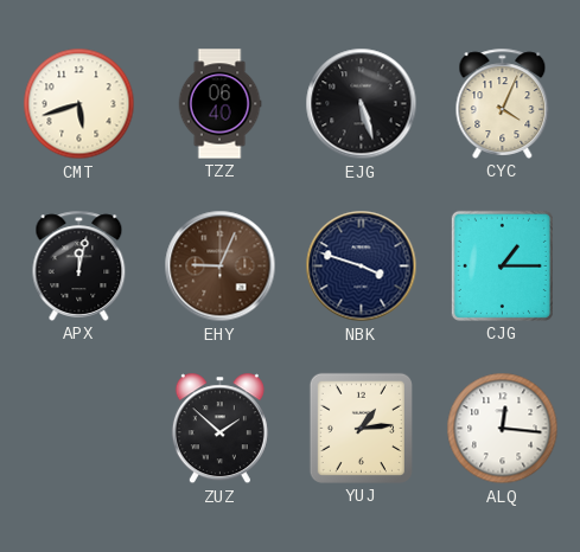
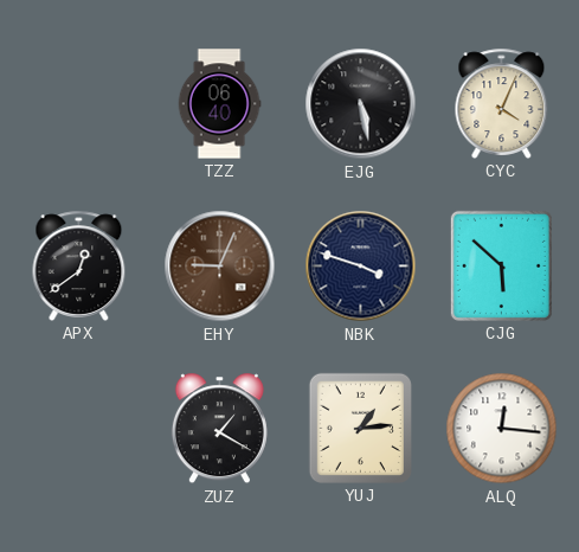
CMT: 5:42 -> none
EJG: 5:27 -> 5:28
APX: 12:02 -> 12:39
CJG: 1:15 -> 5:52
ZUZ: 1:52 -> 1:20
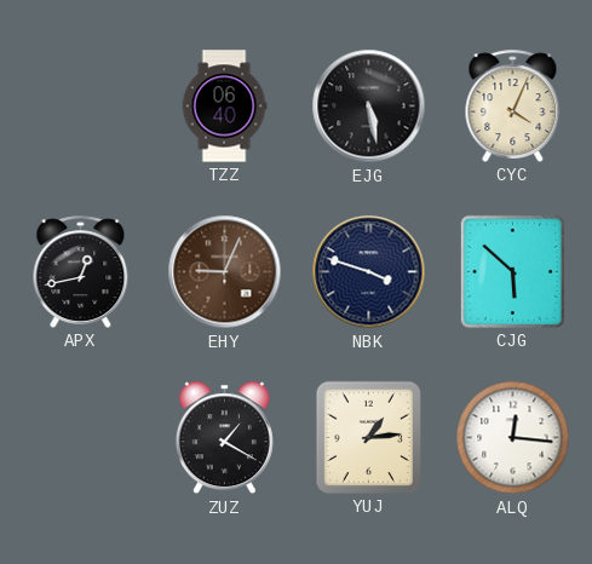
APX: 12:39 -> 12:43
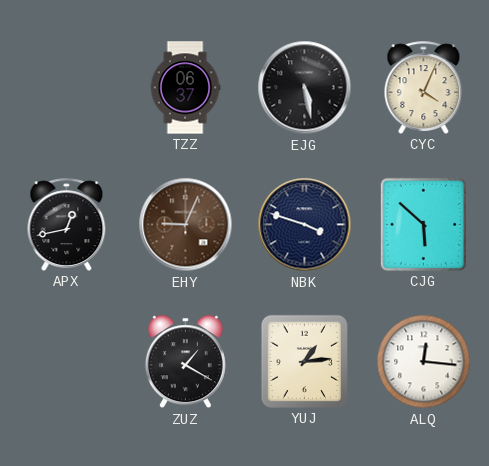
TZZ: 06:40 -> 06:37
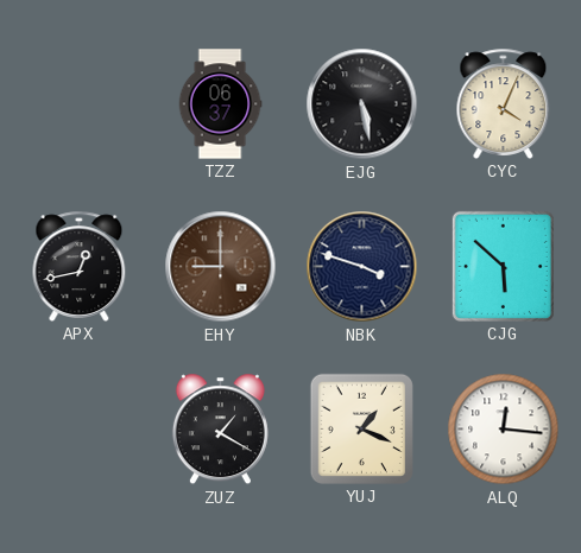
EHY: 9:04 -> 9:00
YUJ: 1:14 -> 1:19
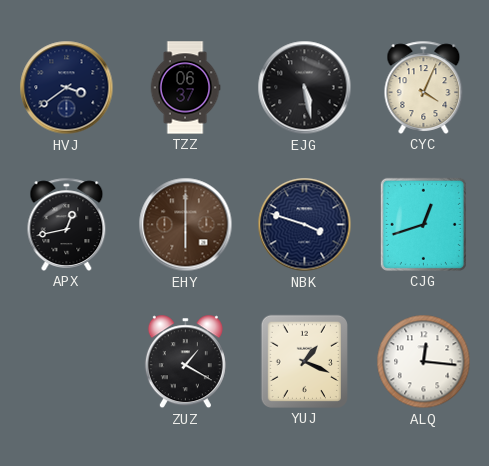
HVJ: none -> 3:39
EHY: 9:00 -> 6:00
CJG: 5:52 -> 12:42
